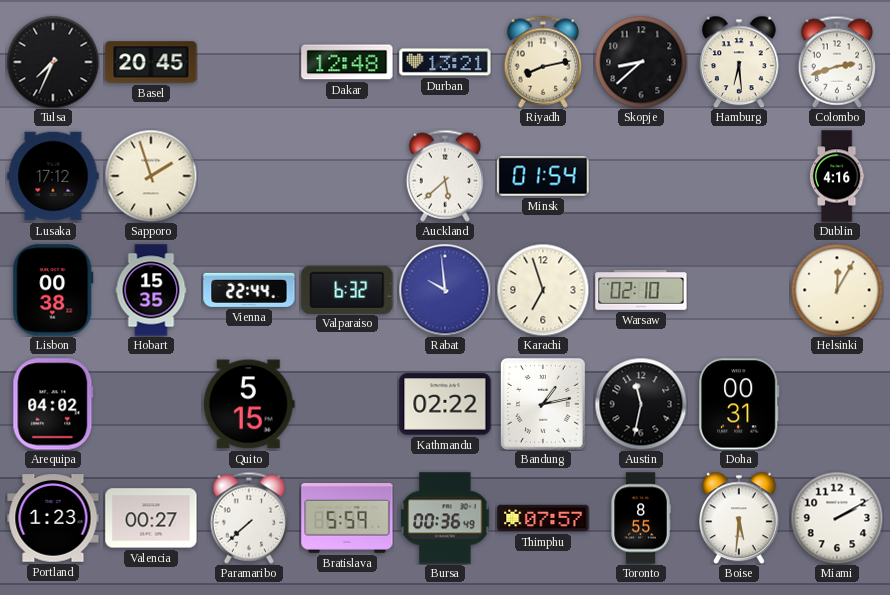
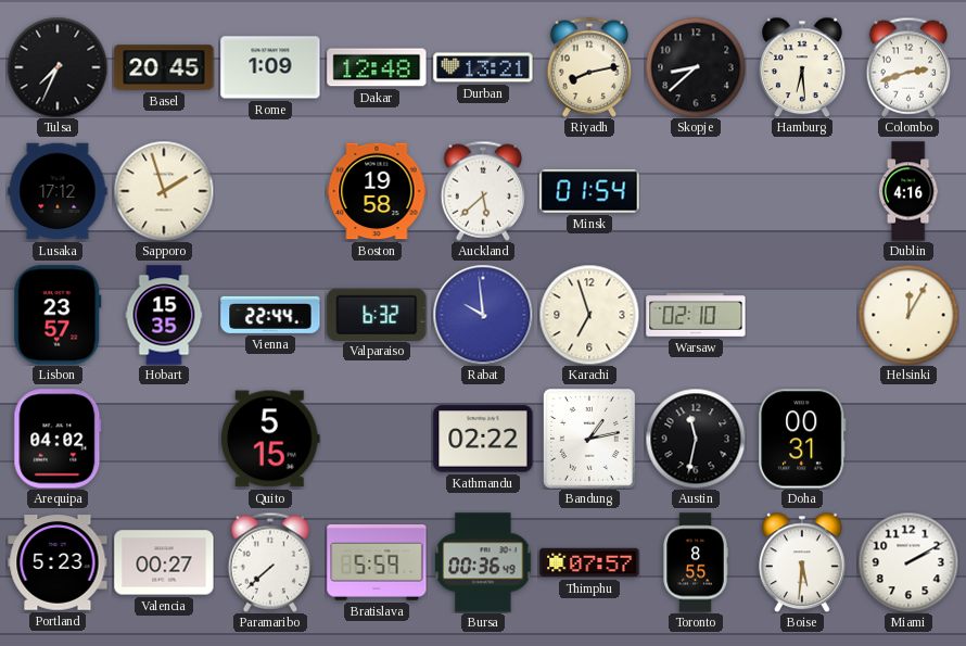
Rome: none -> 1:09
Boston: none -> 19:58
Lisbon: 00:38 -> 23:57
Portland: 1:23 -> 5:23
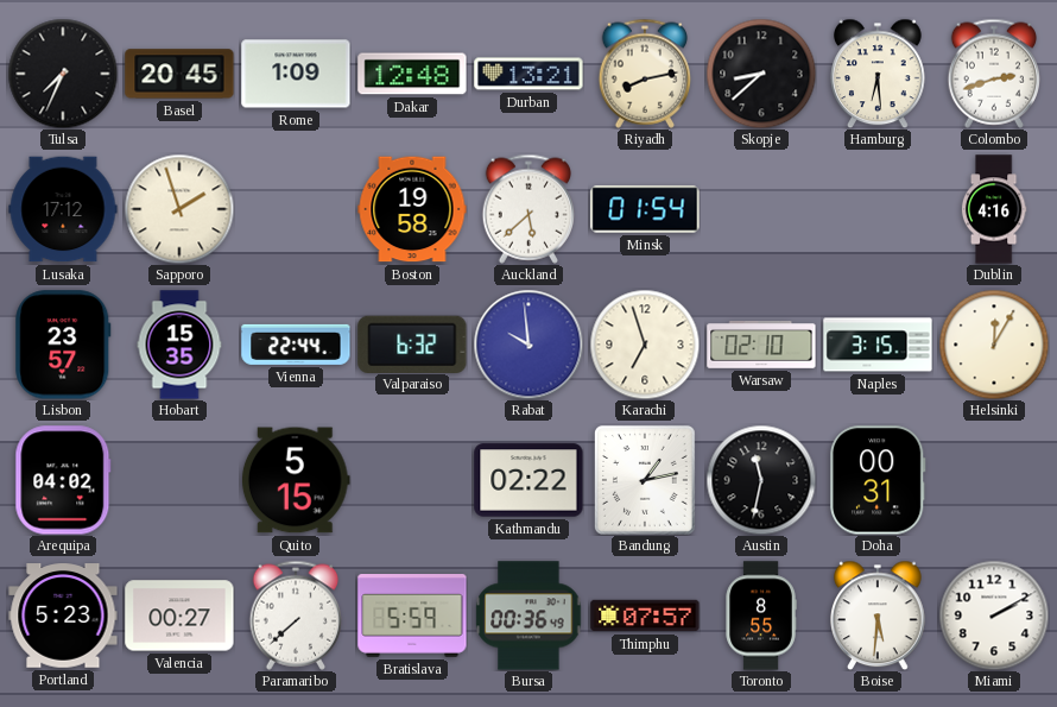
Naples: none -> 3:15
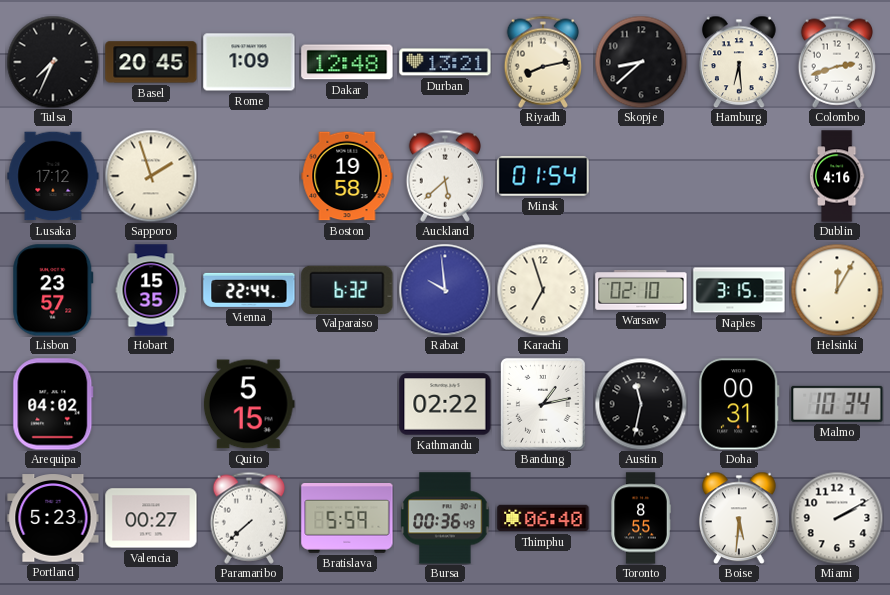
Malmo: none -> 10:34
Thimphu: 07:57 -> 06:40
